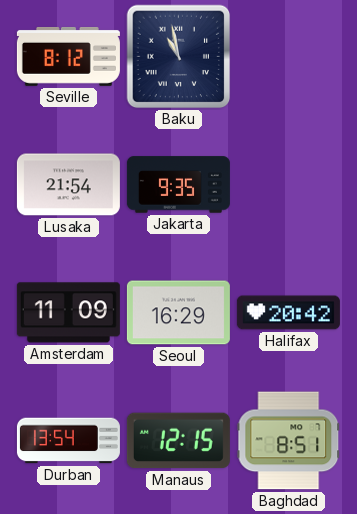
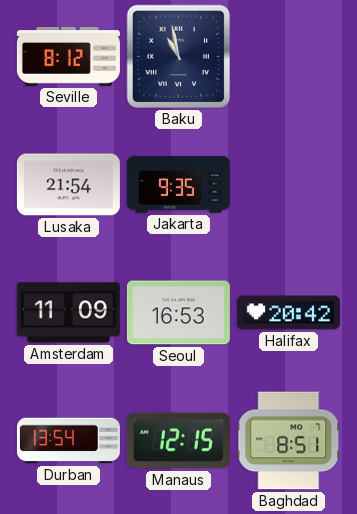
Seoul: 16:29 -> 16:53
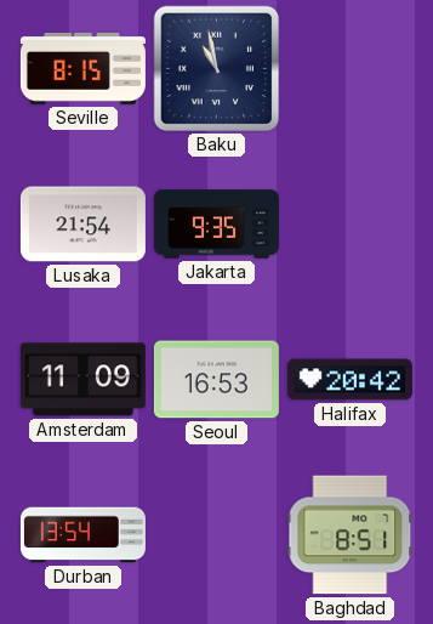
Seville: 8:12 -> 8:15
Manaus: 12:15 -> none
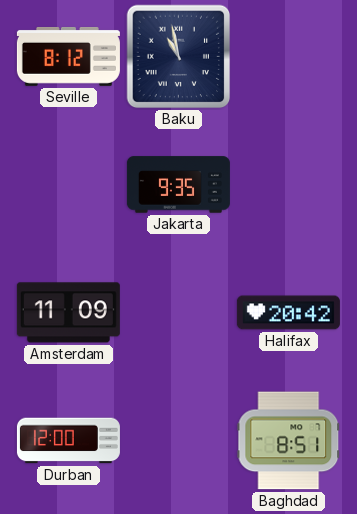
Seville: 8:15 -> 8:12
Lusaka: 21:54 -> none
Seoul: 16:53 -> none
Durban: 13:54 -> 12:00
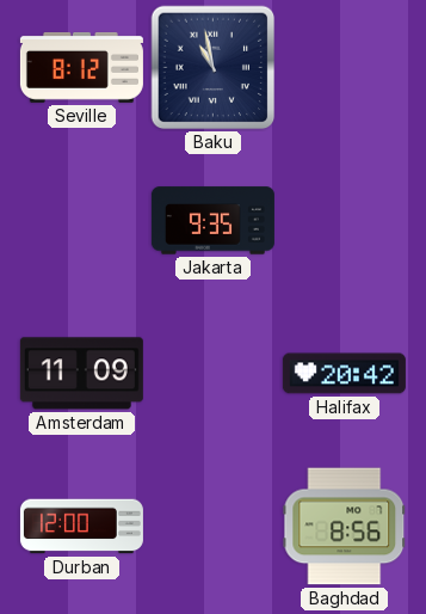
Baghdad: 8:51 -> 8:56
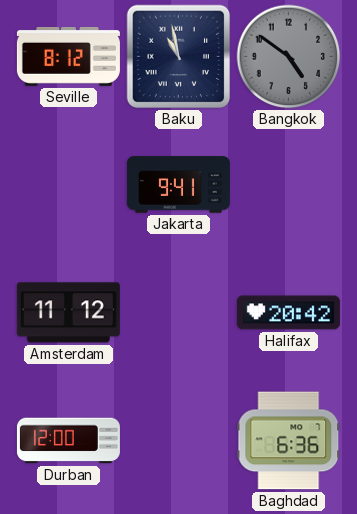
Bangkok: none -> 4:51
Jakarta: 9:35 -> 9:41
Amsterdam: 11:09 -> 11:12
Baghdad: 8:56 -> 6:36
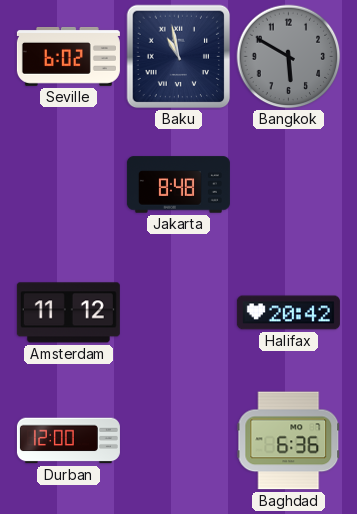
Seville: 8:12 -> 6:02
Bangkok: 4:51 -> 5:50
Jakarta: 9:41 -> 8:48
